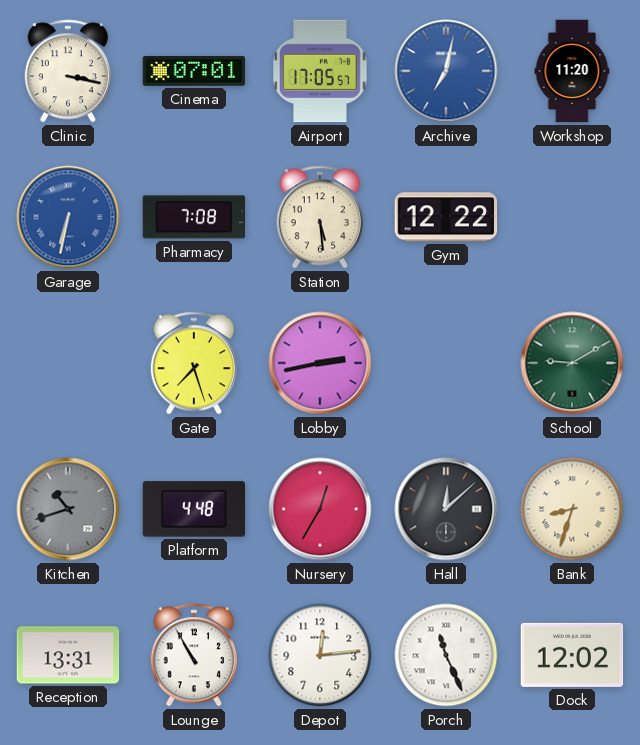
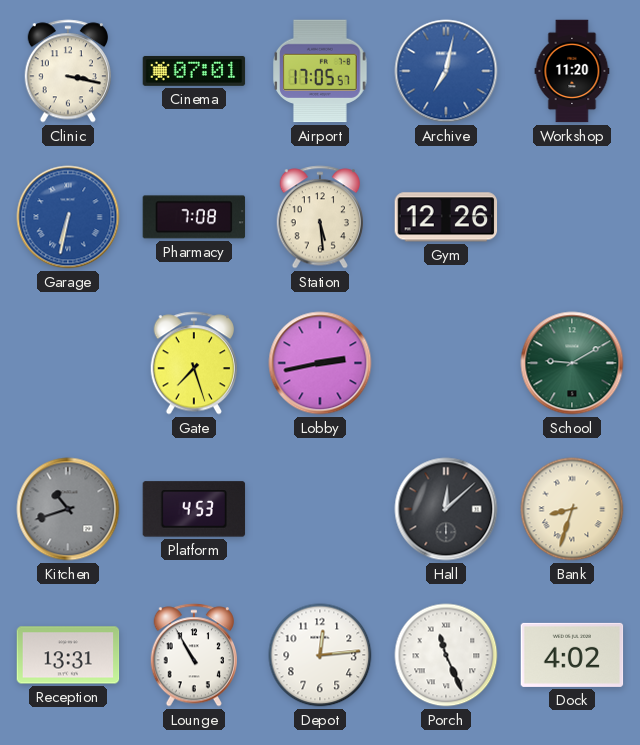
Gym: 12:22 -> 12:26
Platform: 4:48 -> 4:53
Nursery: 12:35 -> none
Dock: 12:02 -> 4:02
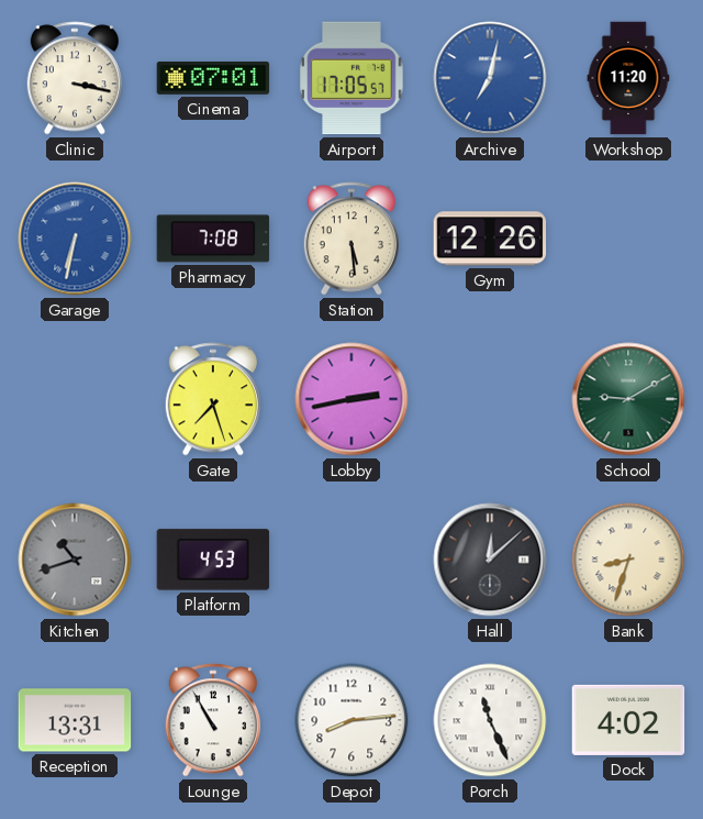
Depot: 12:14 -> 8:14
